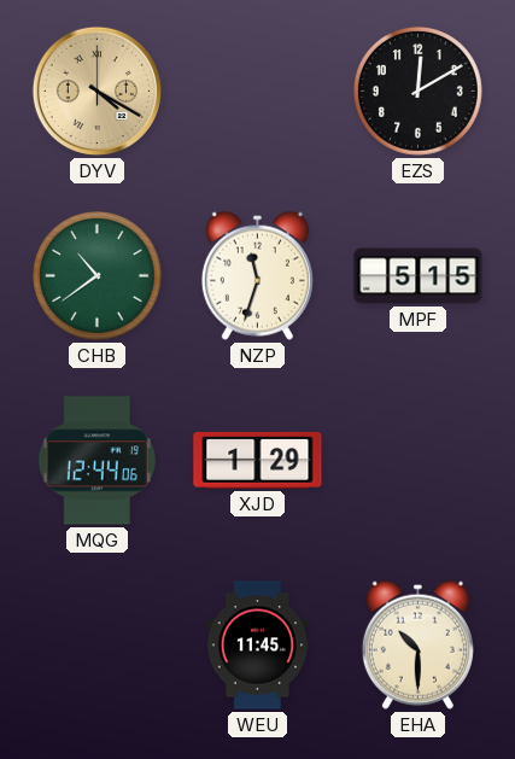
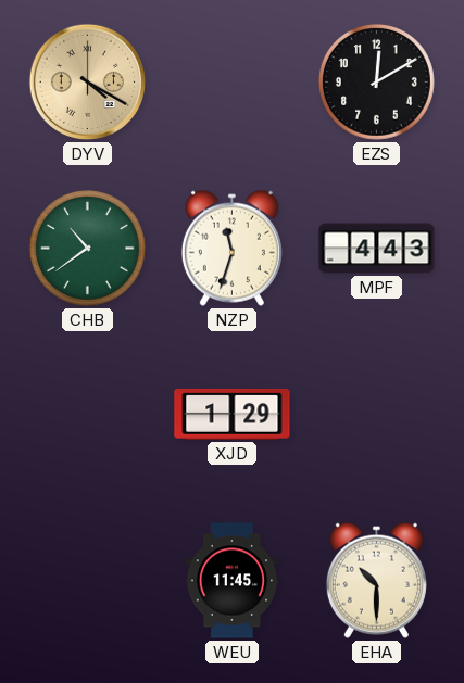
MPF: 5:15 -> 4:43
MQG: 12:44 -> none
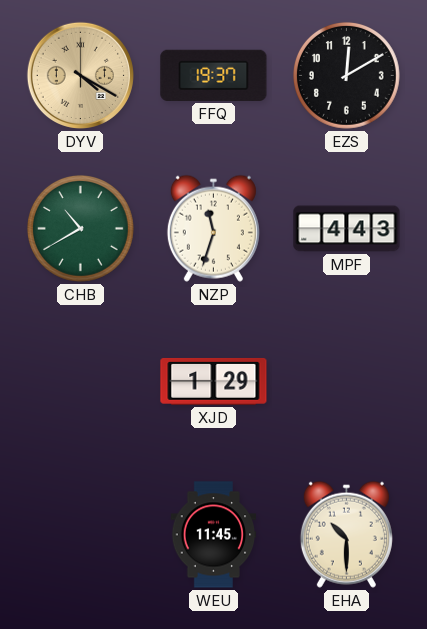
FFQ: none -> 19:37
CHB: 10:39 -> 10:40
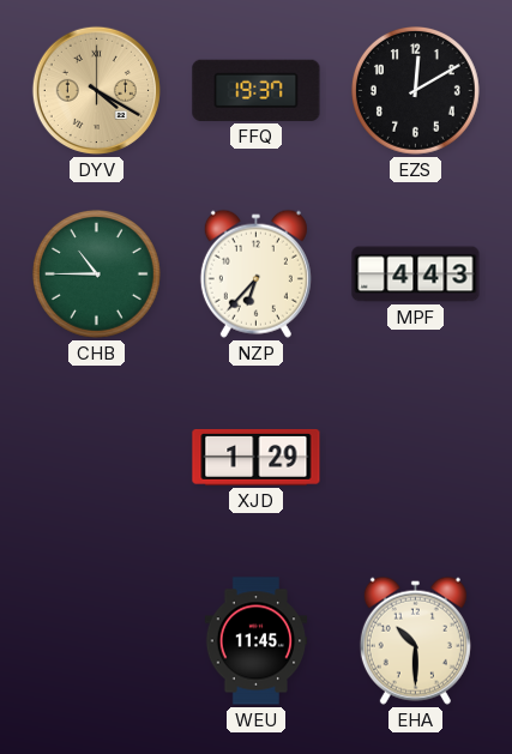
CHB: 10:40 -> 10:45
NZP: 11:33 -> 6:37
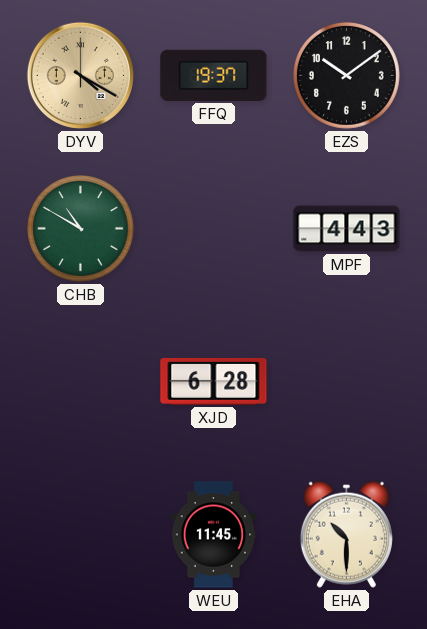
EZS: 12:10 -> 10:09
CHB: 10:45 -> 10:50
NZP: 6:37 -> none
XJD: 1:29 -> 6:28
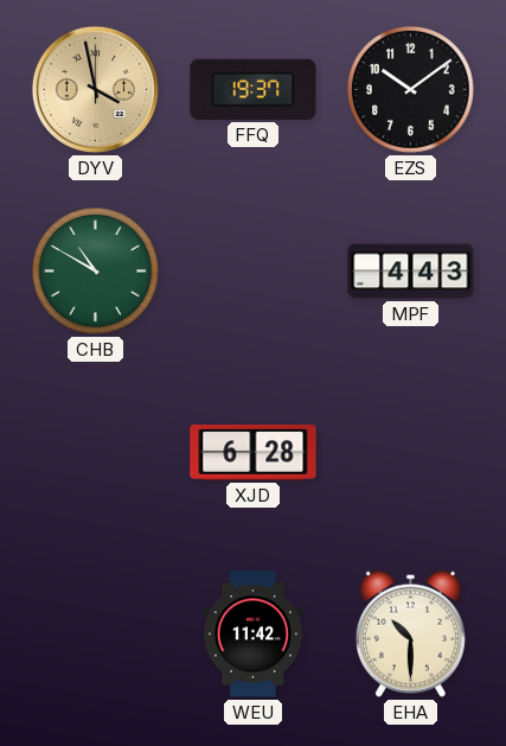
DYV: 4:20 -> 3:58
WEU: 11:45 -> 11:42
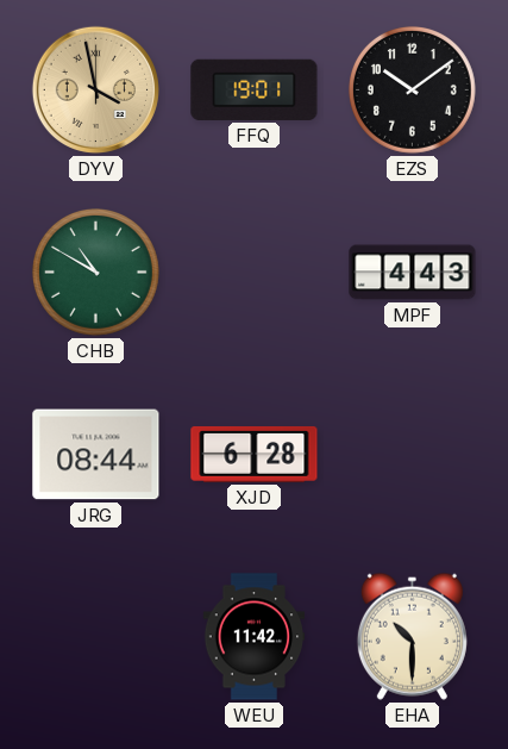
FFQ: 19:37 -> 19:01
JRG: none -> 08:44
